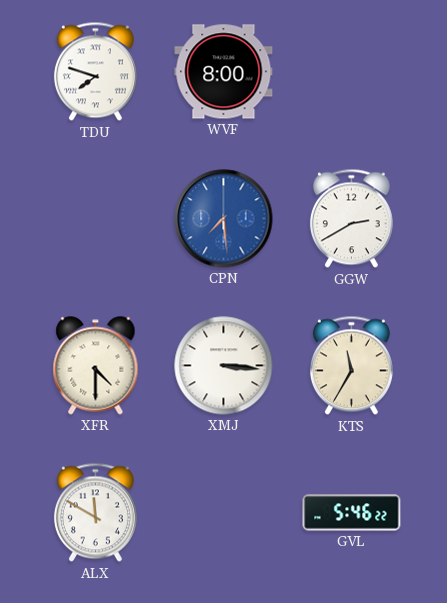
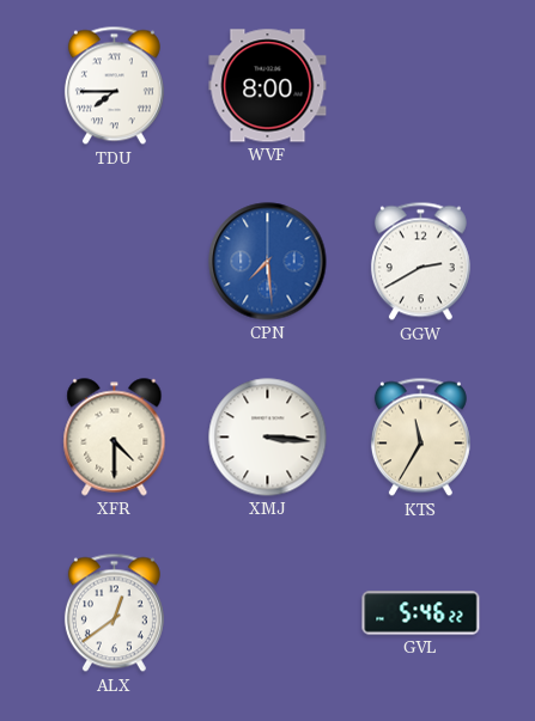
TDU: 7:48 -> 7:45
ALX: 11:50 -> 12:39
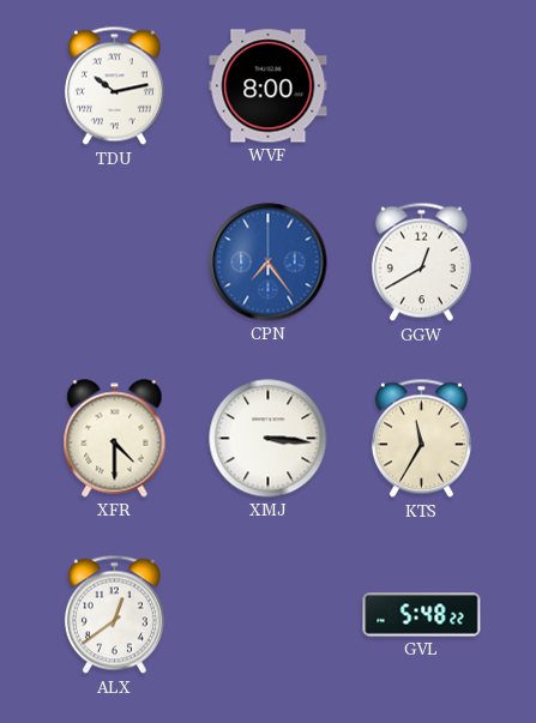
TDU: 7:45 -> 10:13
CPN: 7:29 -> 7:24
GGW: 2:40 -> 12:40
GVL: 5:46 -> 5:48
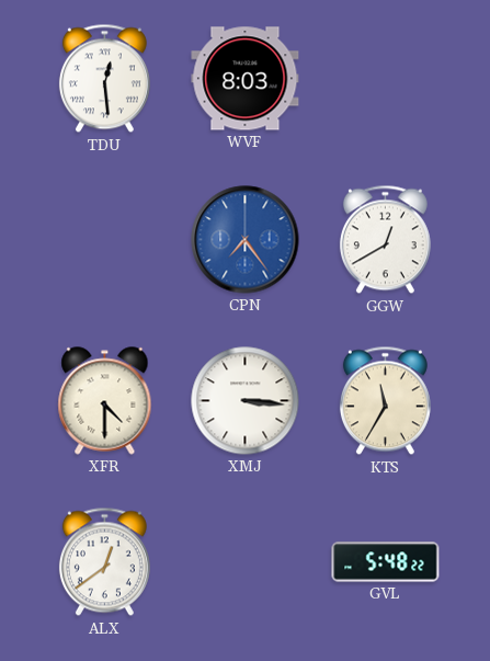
TDU: 10:13 -> 12:29
WVF: 8:00 -> 8:03
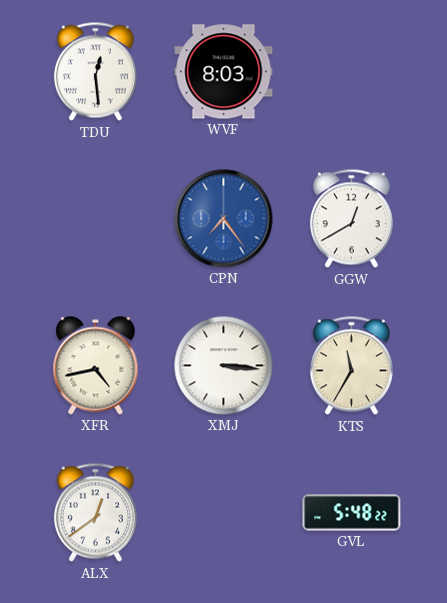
XFR: 4:30 -> 4:43
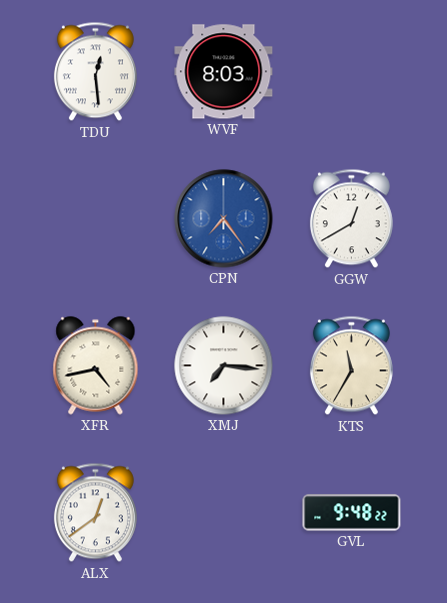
XMJ: 3:16 -> 7:16
GVL: 5:48 -> 9:48
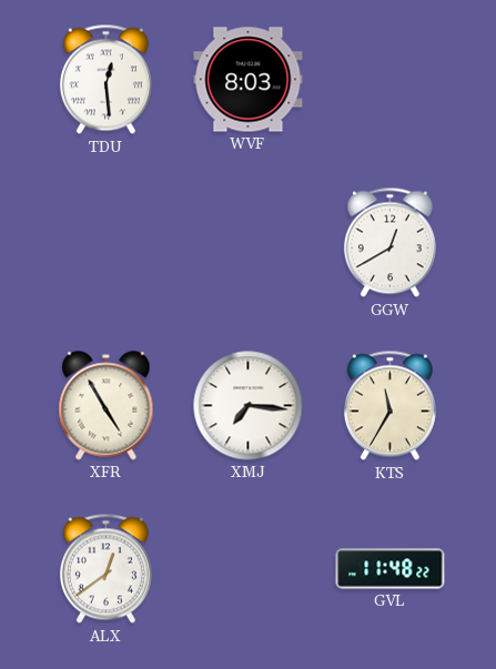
CPN: 7:24 -> none
XFR: 4:43 -> 4:55
GVL: 9:48 -> 11:48
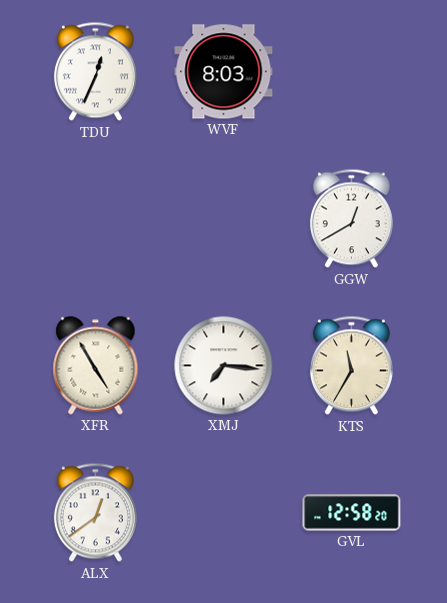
TDU: 12:29 -> 12:34
GVL: 11:48 -> 12:58
